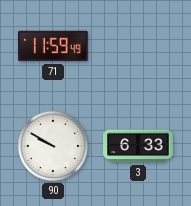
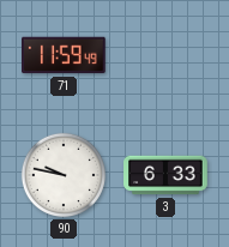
90: 9:50 -> 9:47
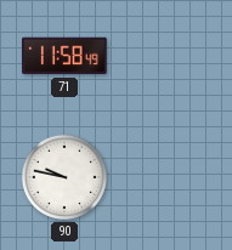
71: 11:59 -> 11:58
3: 6:33 -> none
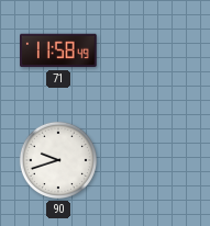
90: 9:47 -> 9:42
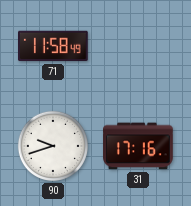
31: none -> 17:16
